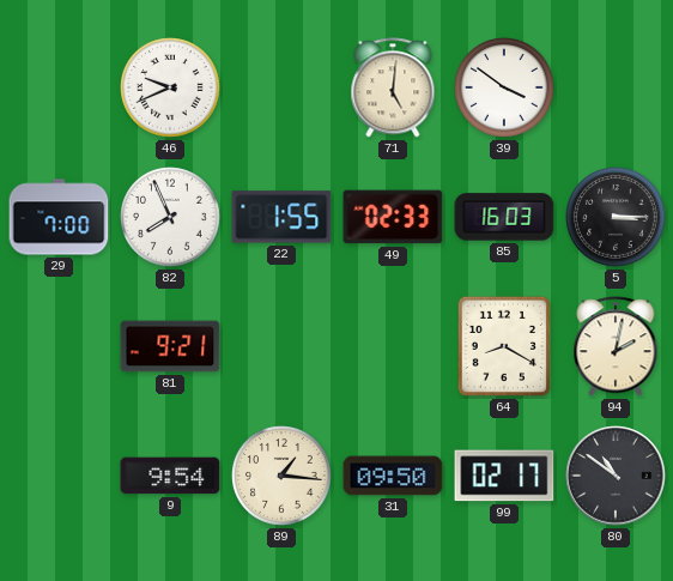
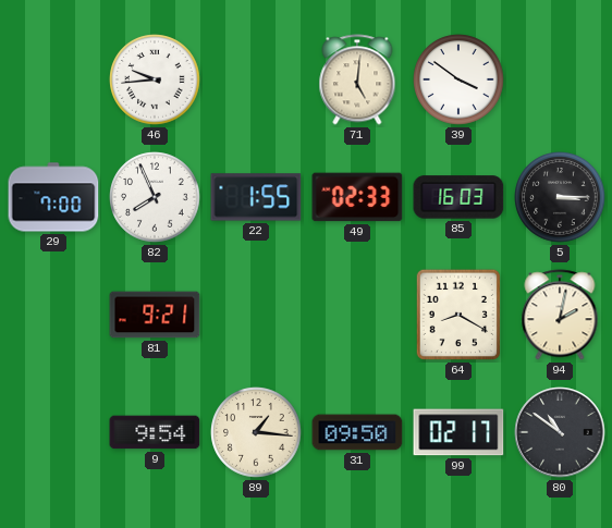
46: 9:41 -> 9:44
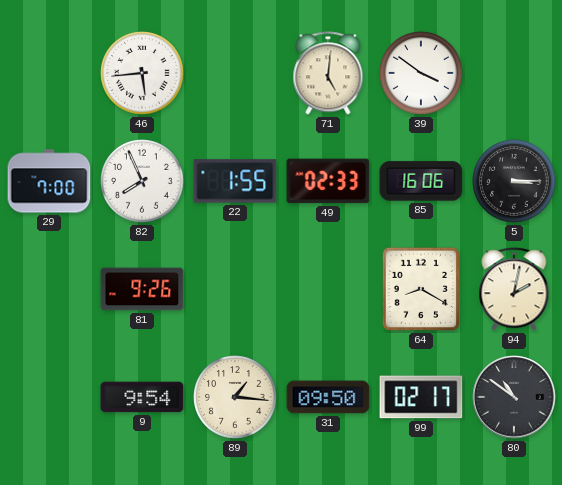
46: 9:44 -> 5:44
85: 16:03 -> 16:06
81: 9:21 -> 9:26
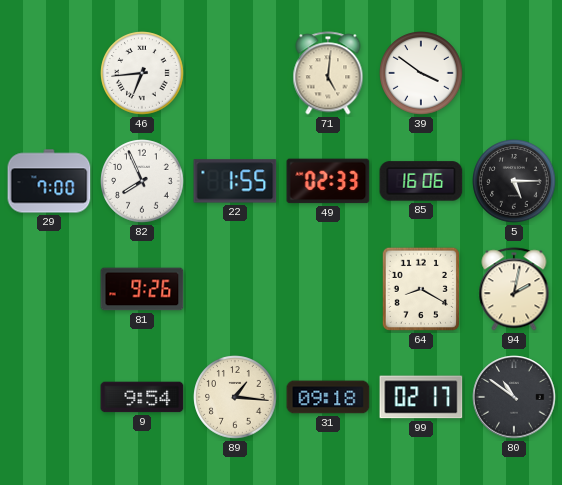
46: 5:44 -> 6:44
5: 3:15 -> 5:15
31: 09:50 -> 09:18
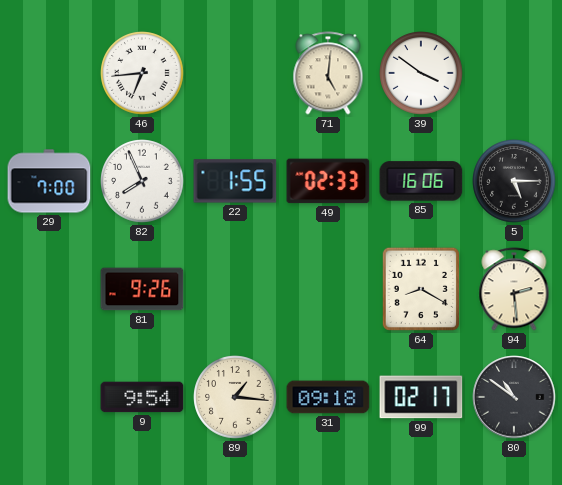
94: 2:02 -> 2:29
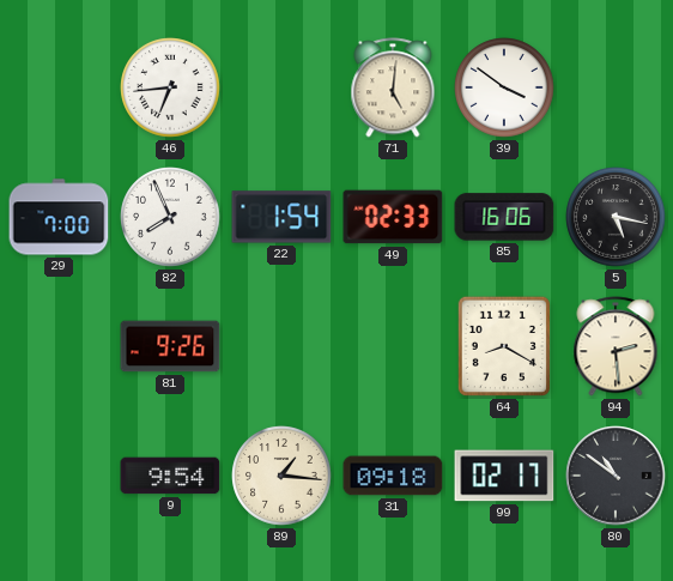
22: 1:55 -> 1:54
5: 5:15 -> 5:17
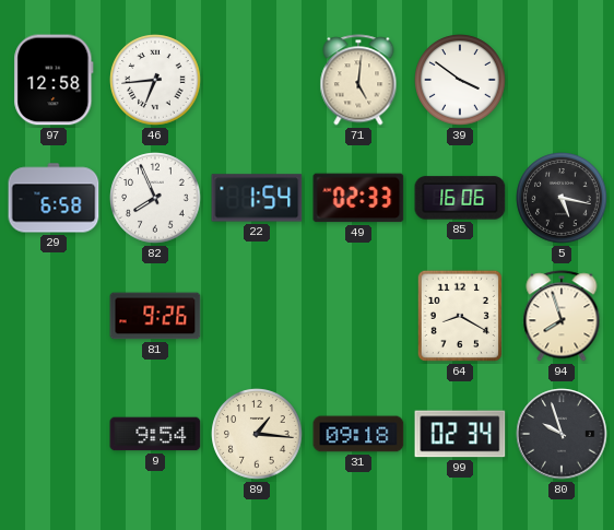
97: none -> 12:58
29: 7:00 -> 6:58
94: 2:29 -> 7:57
99: 02:17 -> 02:34
80: 10:51 -> 9:57
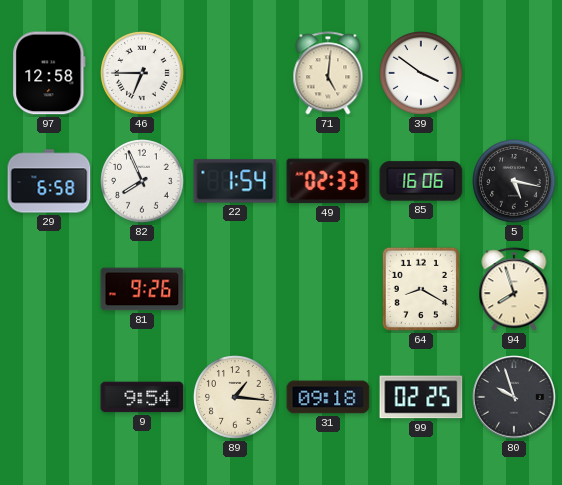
46: 6:44 -> 6:45
99: 02:34 -> 02:25
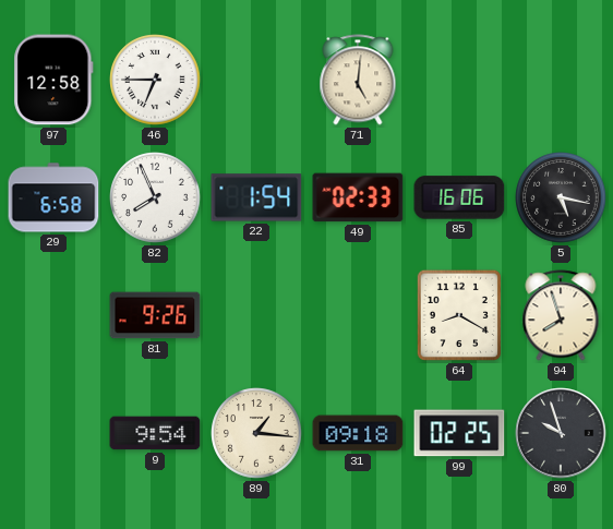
39: 3:51 -> none
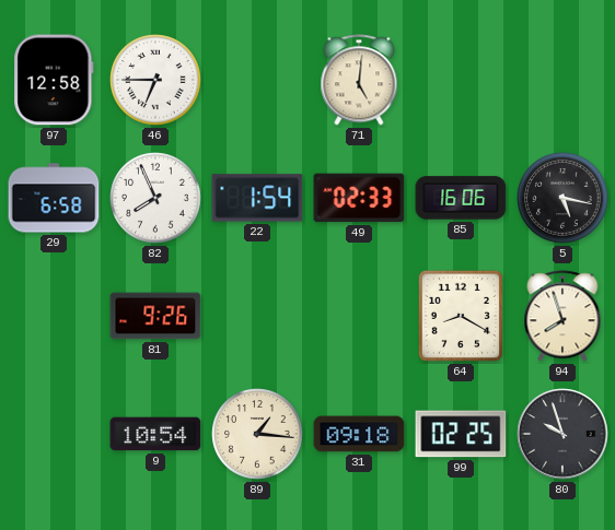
9: 9:54 -> 10:54
